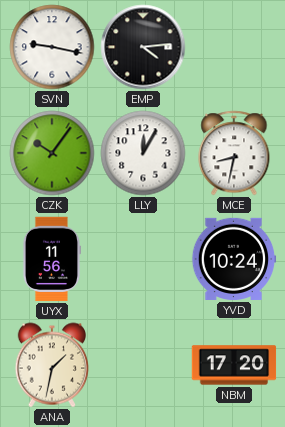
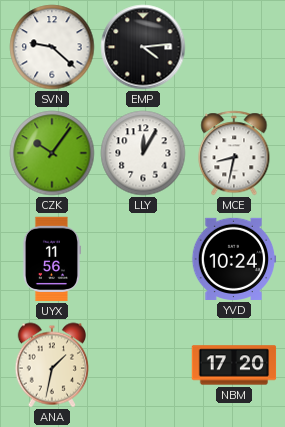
SVN: 9:17 -> 9:22
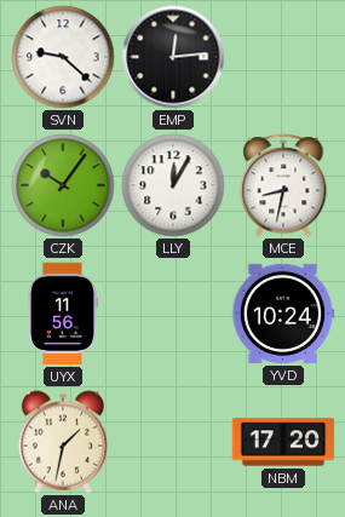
EMP: 4:14 -> 12:14
